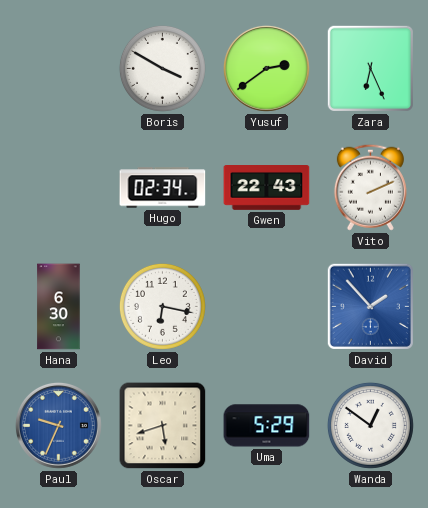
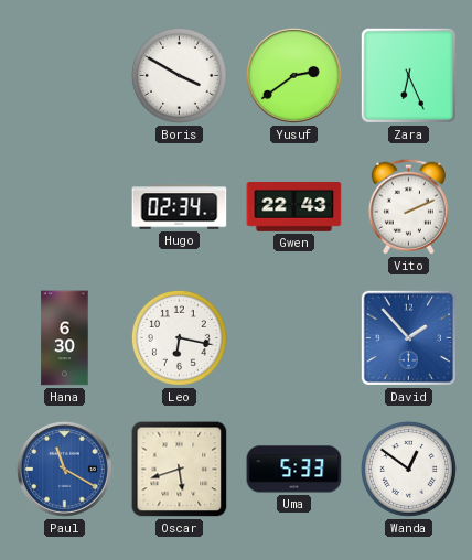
Paul: 9:34 -> 11:20
Uma: 5:29 -> 5:33
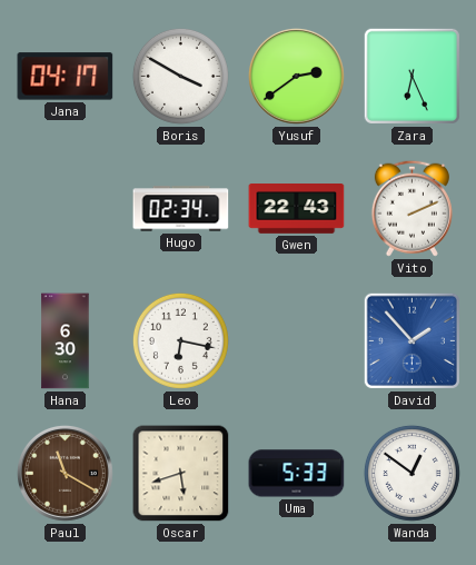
Jana: none -> 04:17
Paul dial: blue -> brown
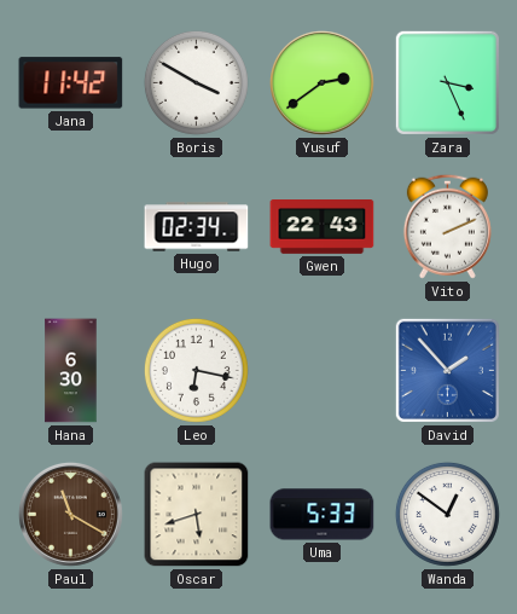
Jana: 04:17 -> 11:42
Zara: 6:26 -> 3:26
